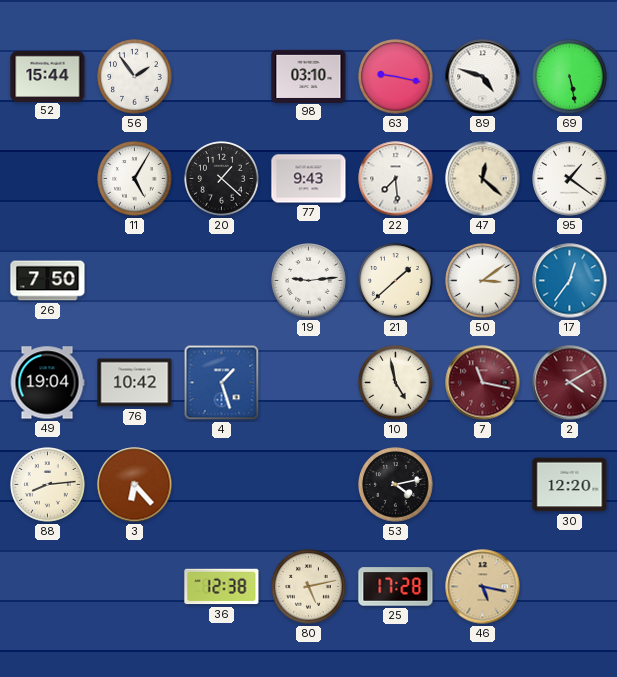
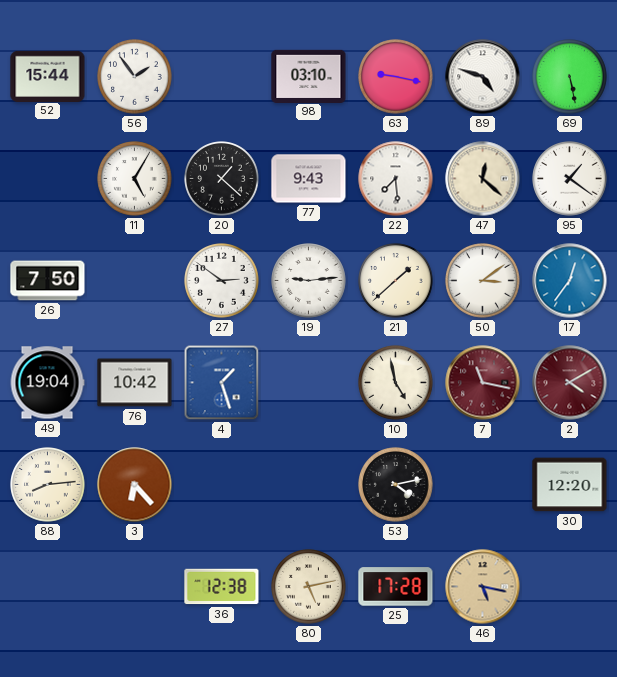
27: none -> 2:51
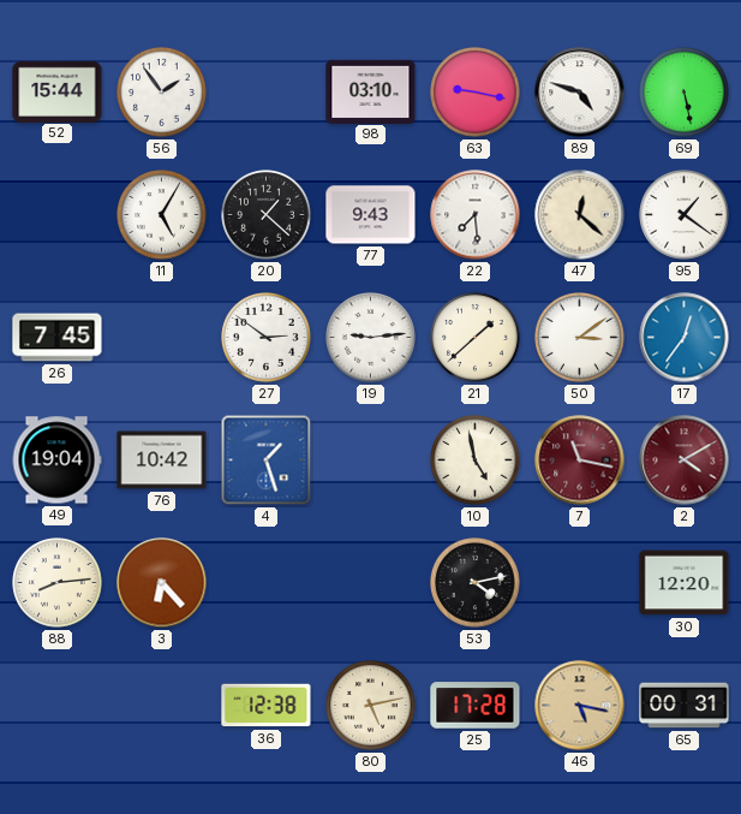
26: 7:50 -> 7:45
65: none -> 00:31
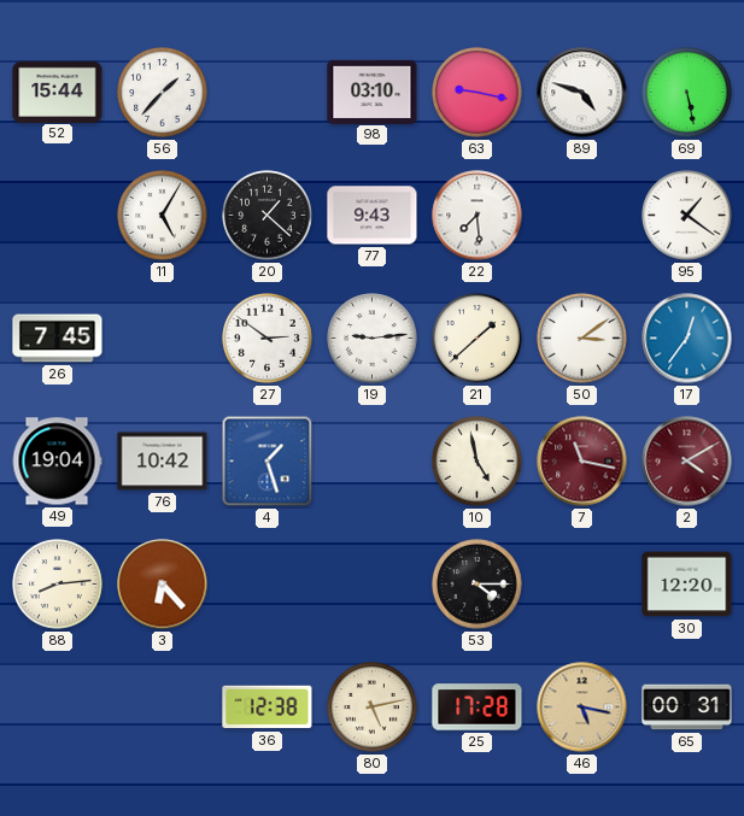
56: 1:54 -> 1:37
47: 12:22 -> none
53: 4:13 -> 4:15
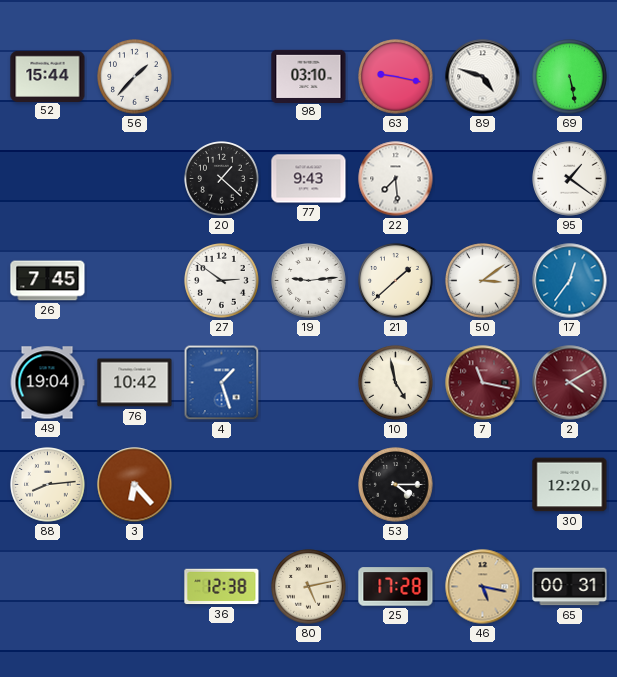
11: 5:05 -> none
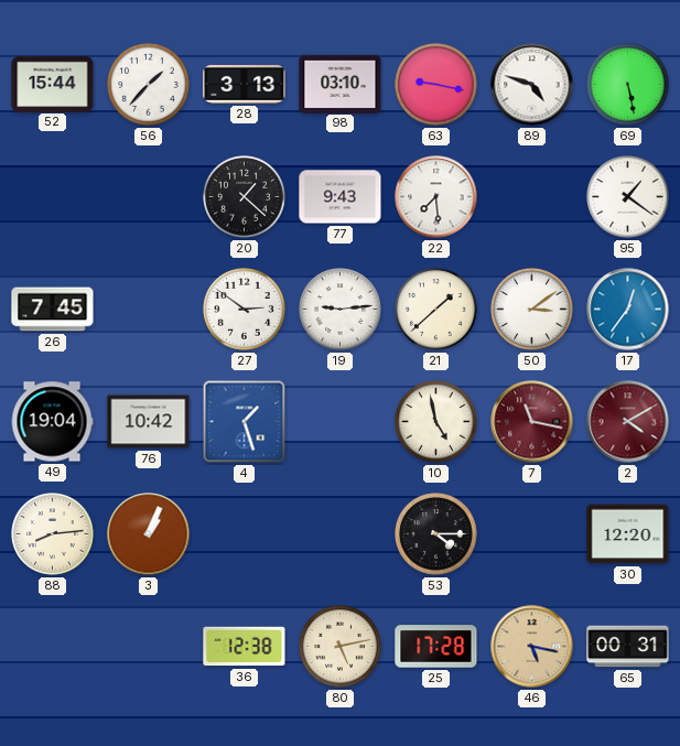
28: none -> 3:13
3: 6:23 -> 1:04
